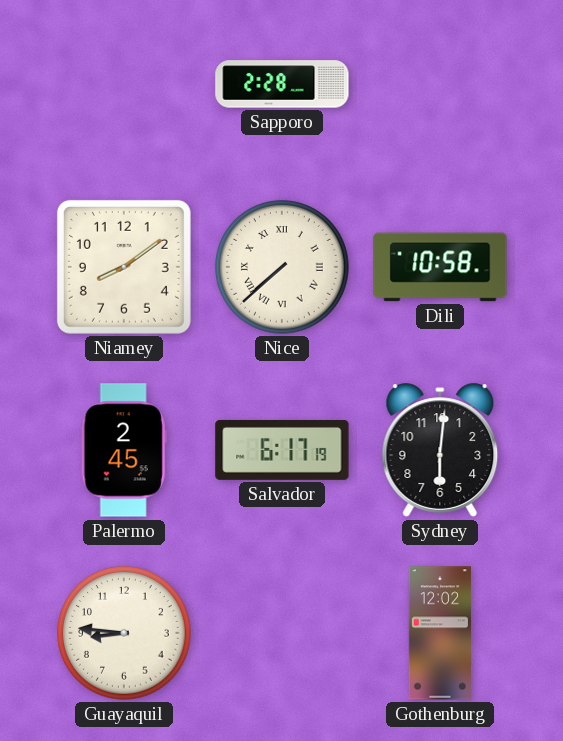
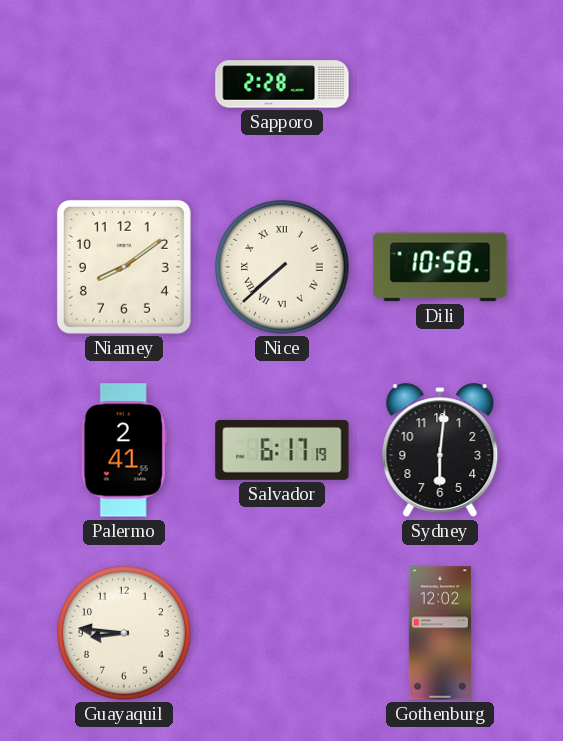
Palermo: 2:45 -> 2:41
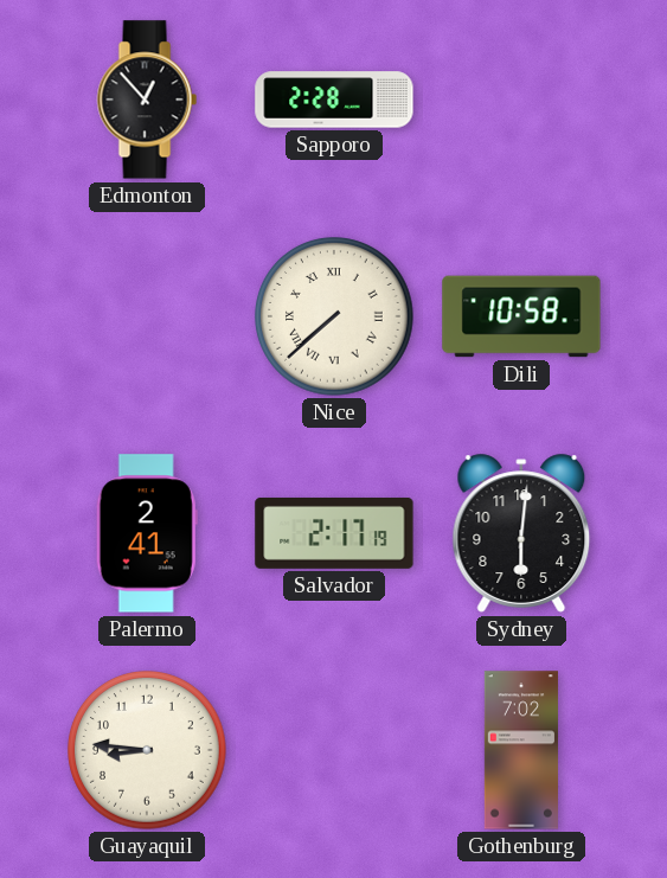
Edmonton: none -> 12:53
Niamey: 8:09 -> none
Salvador: 6:17 -> 2:17
Gothenburg: 12:02 -> 7:02
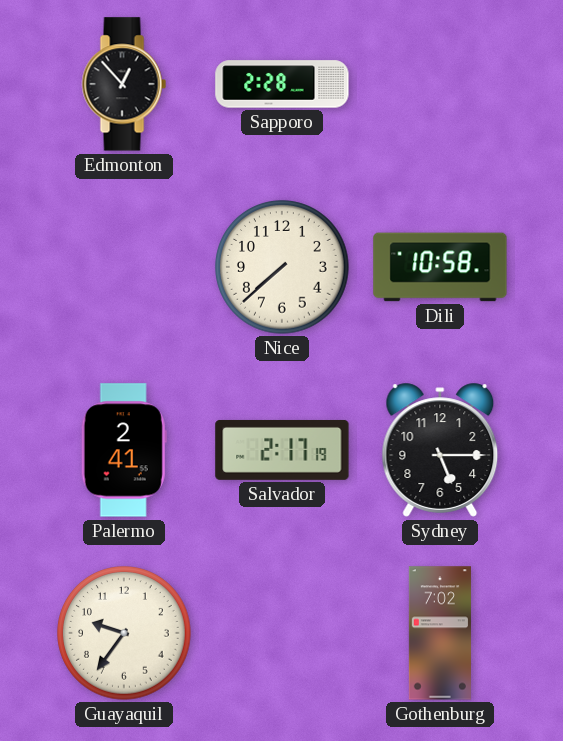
Nice numerals: Roman -> Arabic
Sydney: 6:01 -> 5:15
Guayaquil: 8:46 -> 9:36
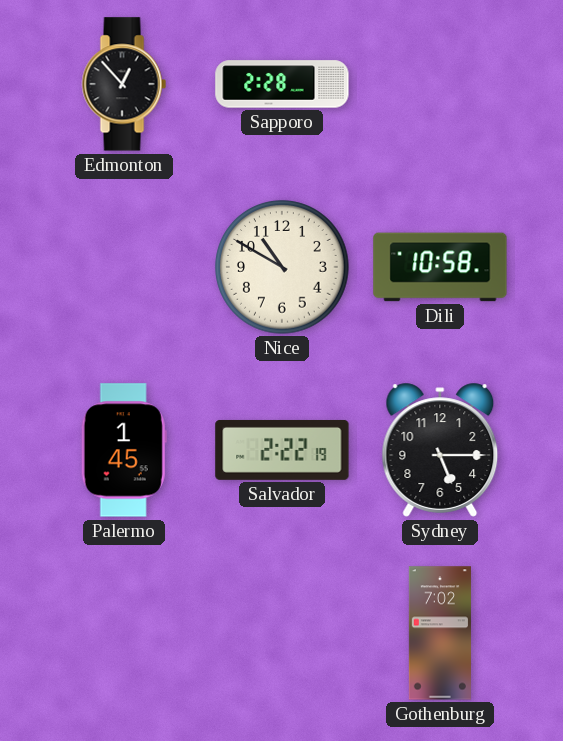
Nice: 7:38 -> 10:50
Palermo: 2:41 -> 1:45
Salvador: 2:17 -> 2:22
Guayaquil: 9:36 -> none
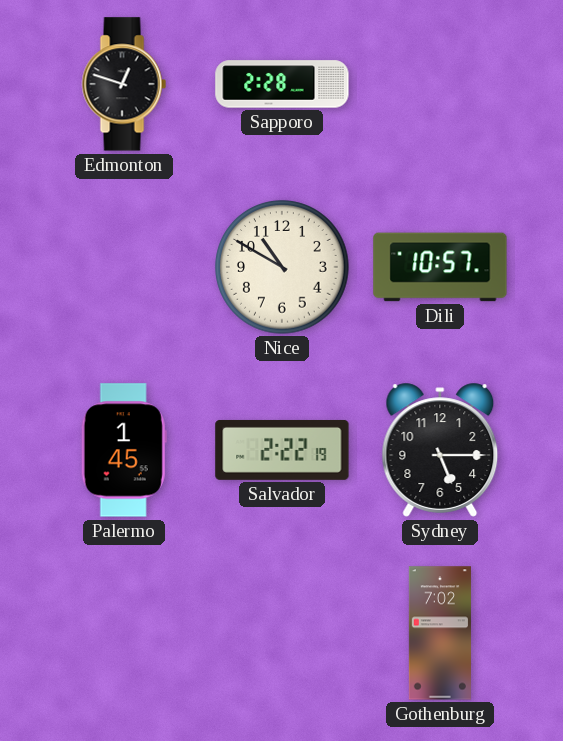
Edmonton: 12:53 -> 12:48
Dili: 10:58 -> 10:57
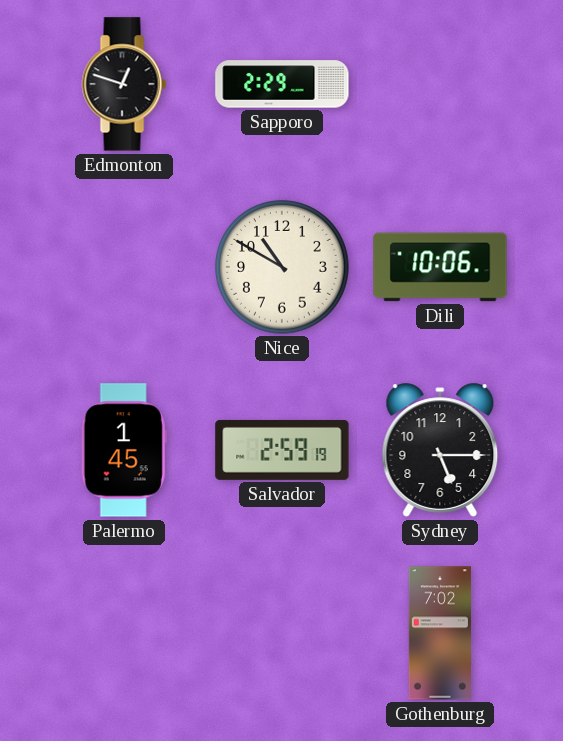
Sapporo: 2:28 -> 2:29
Dili: 10:57 -> 10:06
Salvador: 2:22 -> 2:59
